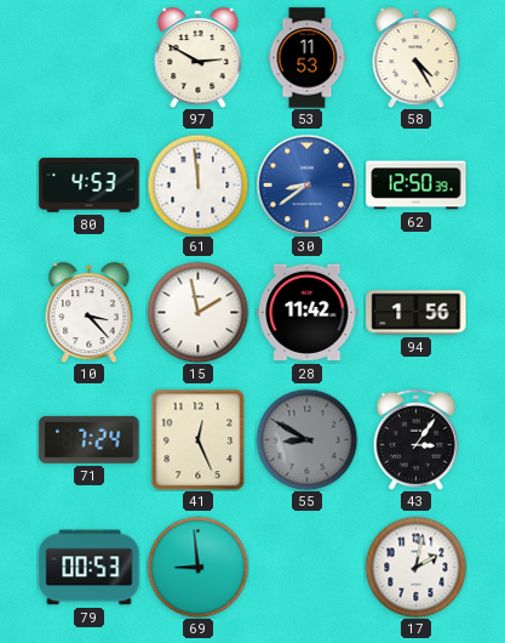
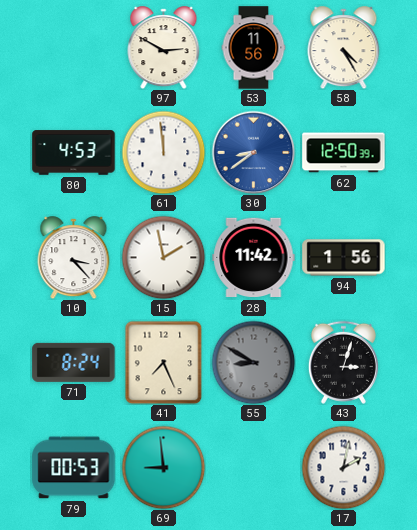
53: 11:53 -> 11:56
71: 7:24 -> 8:24
41: 12:26 -> 7:26
43: 3:06 -> 3:03
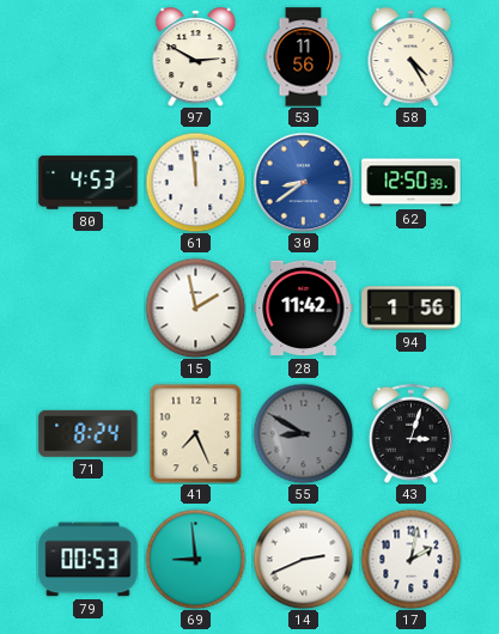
10: 3:23 -> none
14: none -> 2:41
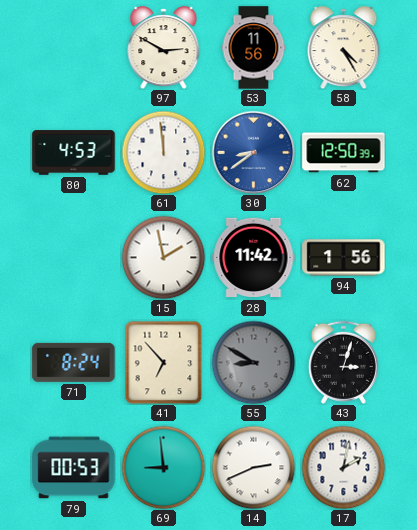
41: 7:26 -> 6:53
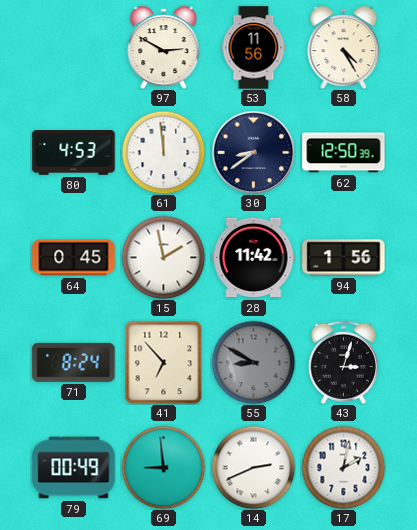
30 dial: blue -> navy
64: none -> 0:45
79: 00:53 -> 00:49
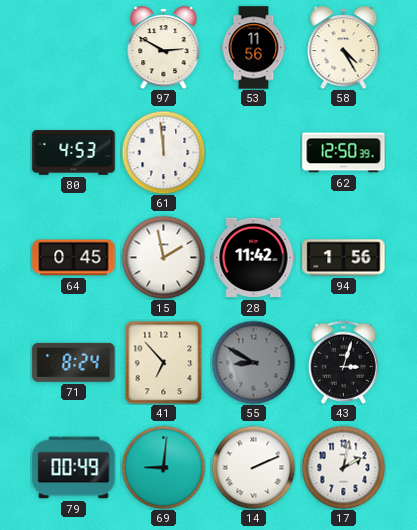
30: 8:39 -> none
69: 8:59 -> 9:01
14: 2:41 -> 2:11
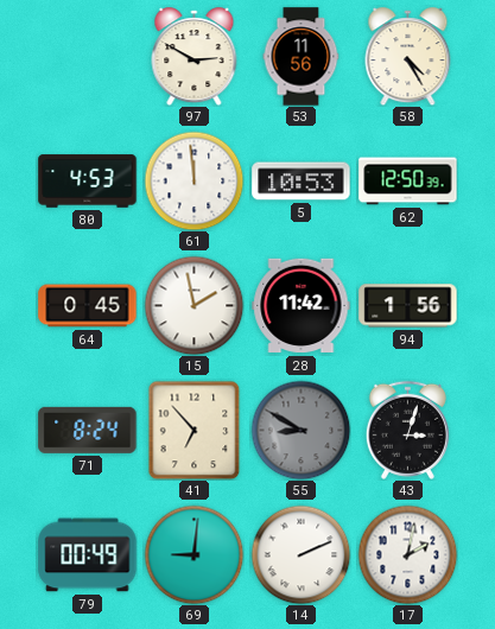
5: none -> 10:53
